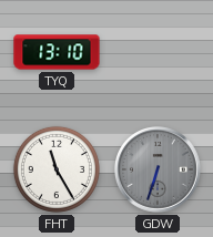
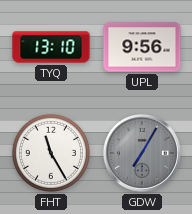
UPL: none -> 9:56
GDW: 6:33 -> 7:05
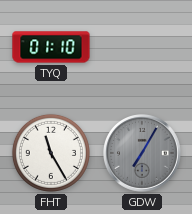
TYQ: 13:10 -> 01:10
UPL: 9:56 -> none
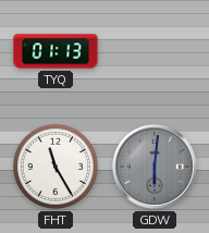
TYQ: 01:10 -> 01:13
GDW: 7:05 -> 6:01
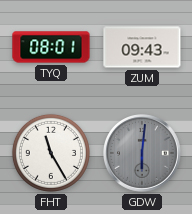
TYQ: 01:13 -> 08:01
ZUM: none -> 09:43
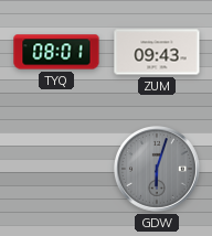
FHT: 11:25 -> none
GDW: 6:01 -> 6:03
